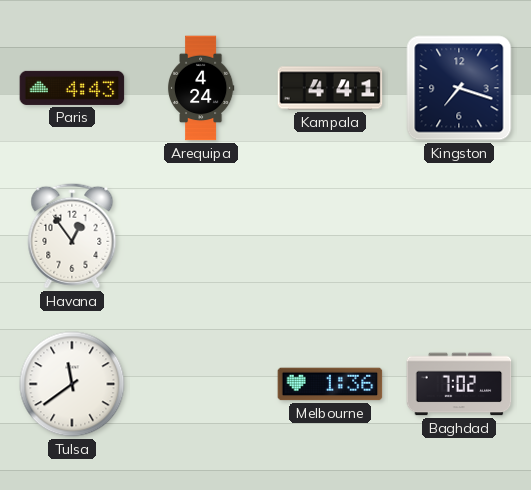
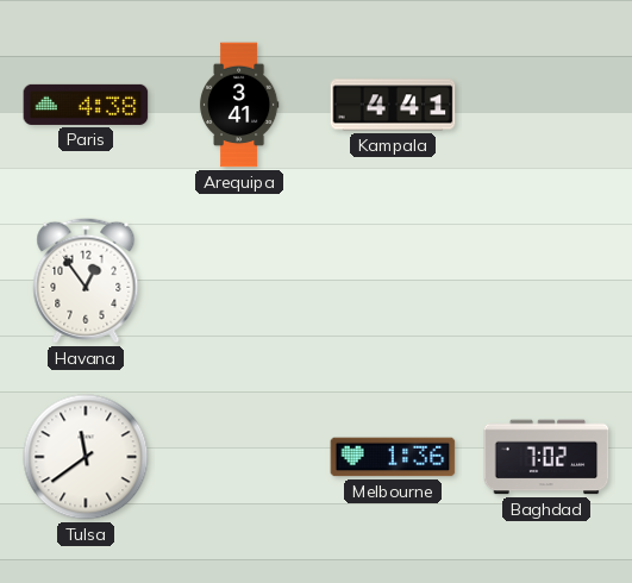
Paris: 4:43 -> 4:38
Arequipa: 4:24 -> 3:41
Kingston: 7:18 -> none
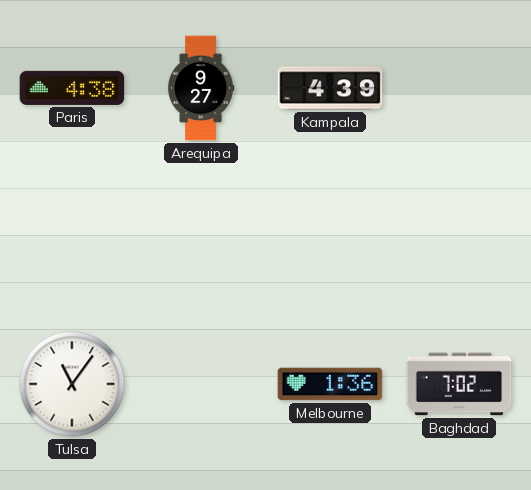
Arequipa: 3:41 -> 9:27
Kampala: 4:41 -> 4:39
Havana: 12:54 -> none
Tulsa: 11:39 -> 11:06
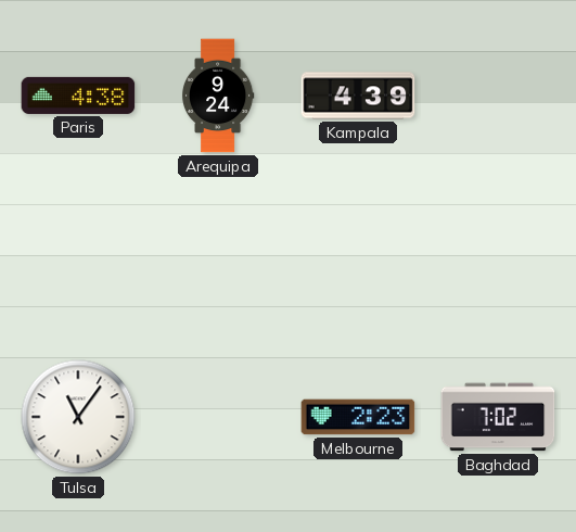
Arequipa: 9:27 -> 9:24
Melbourne: 1:36 -> 2:23
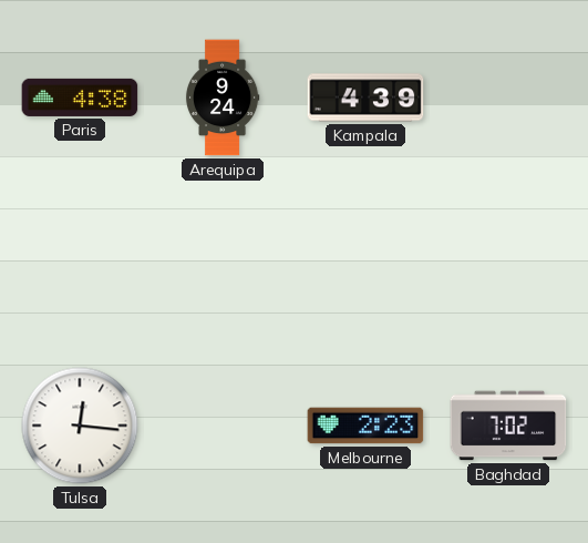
Tulsa: 11:06 -> 12:16
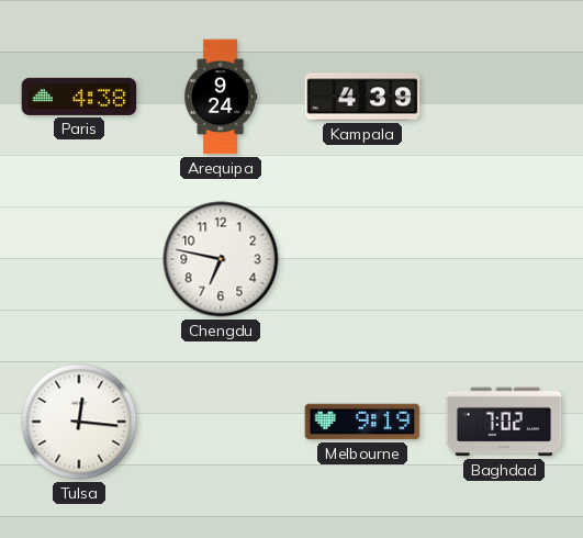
Chengdu: none -> 6:47
Melbourne: 2:23 -> 9:19
